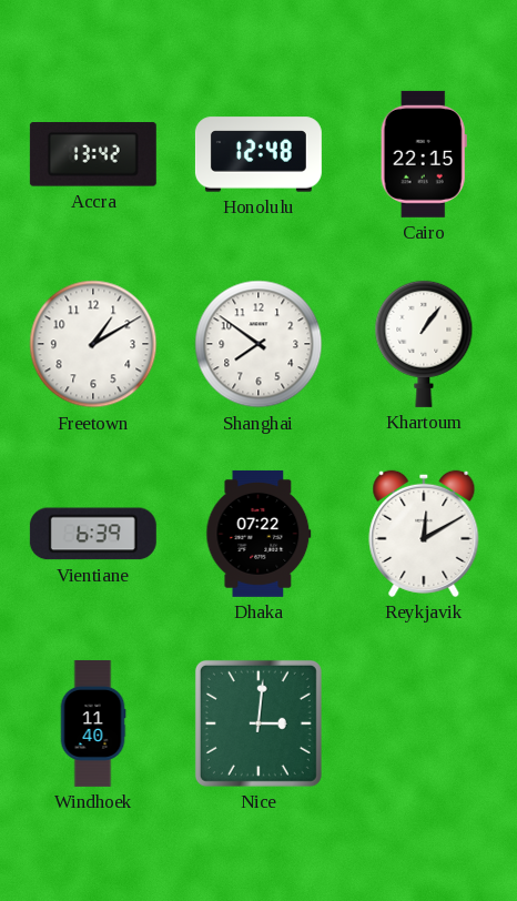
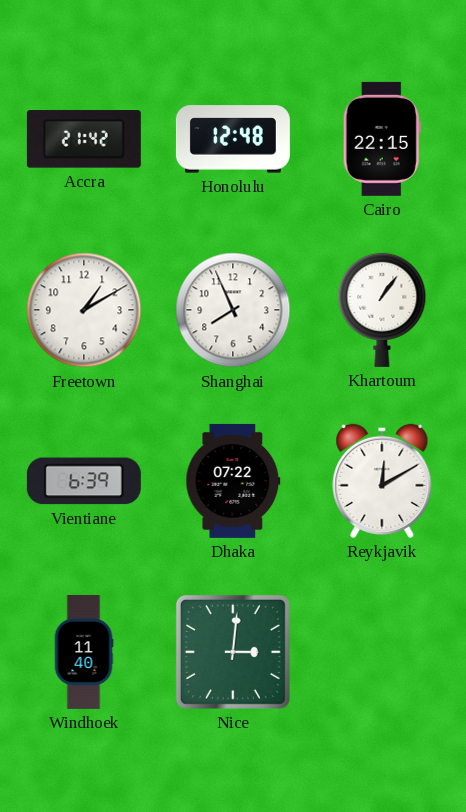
Accra: 13:42 -> 21:42
Shanghai: 7:51 -> 7:56
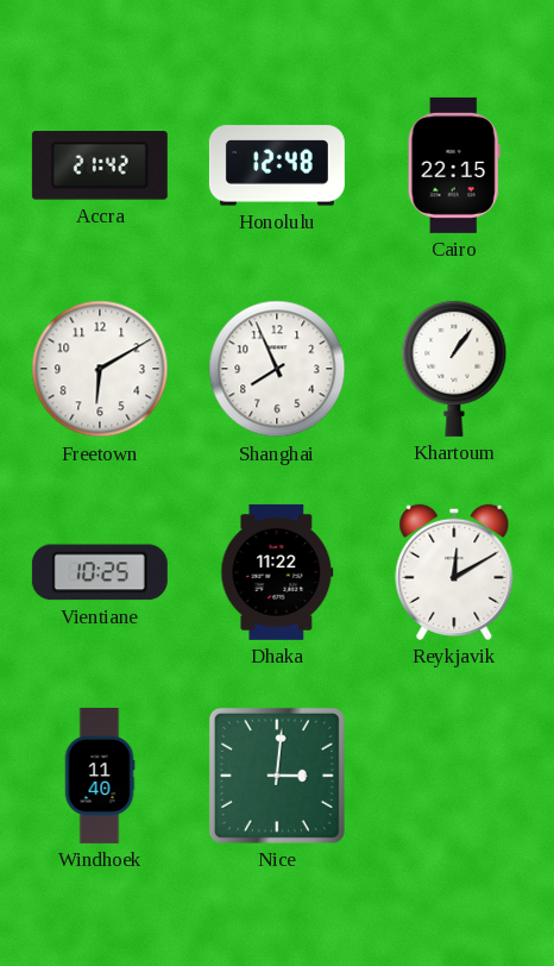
Freetown: 1:10 -> 6:10
Vientiane: 6:39 -> 10:25
Dhaka: 07:22 -> 11:22
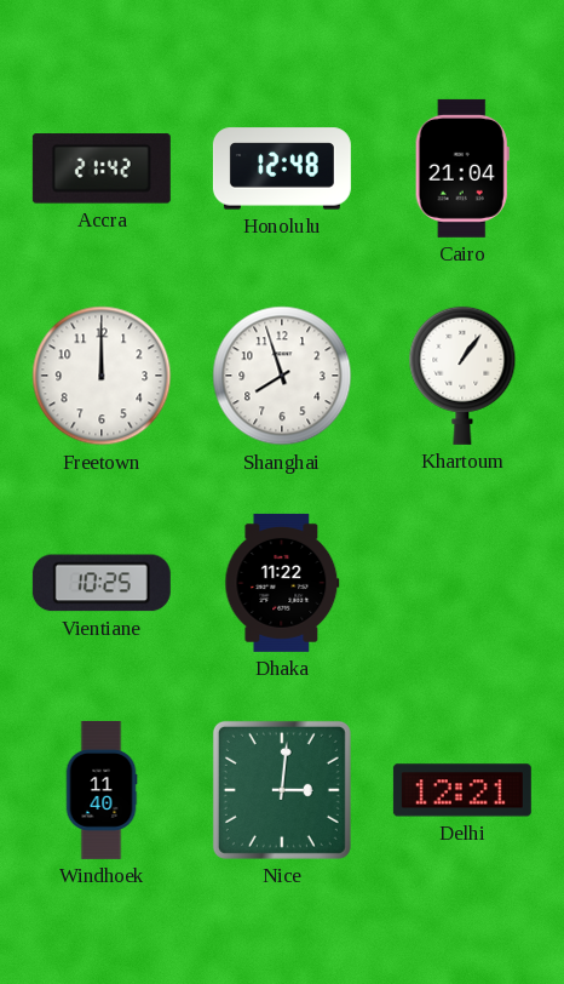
Cairo: 22:15 -> 21:04
Freetown: 6:10 -> 12:00
Shanghai: 7:56 -> 7:57
Reykjavik: 12:10 -> none
Delhi: none -> 12:21
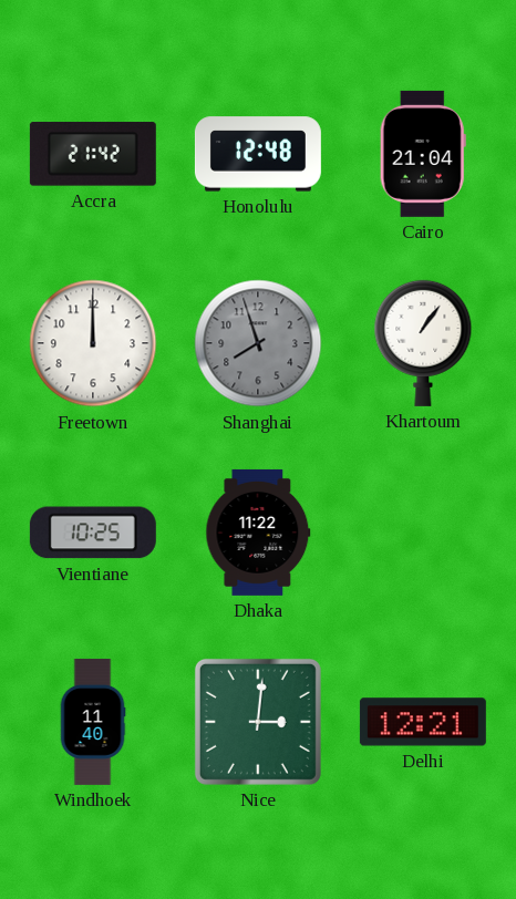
Shanghai dial: white -> grey
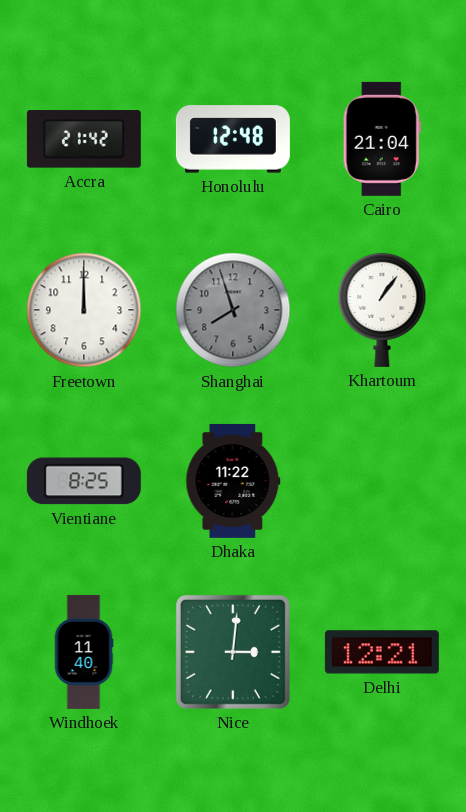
Vientiane: 10:25 -> 8:25
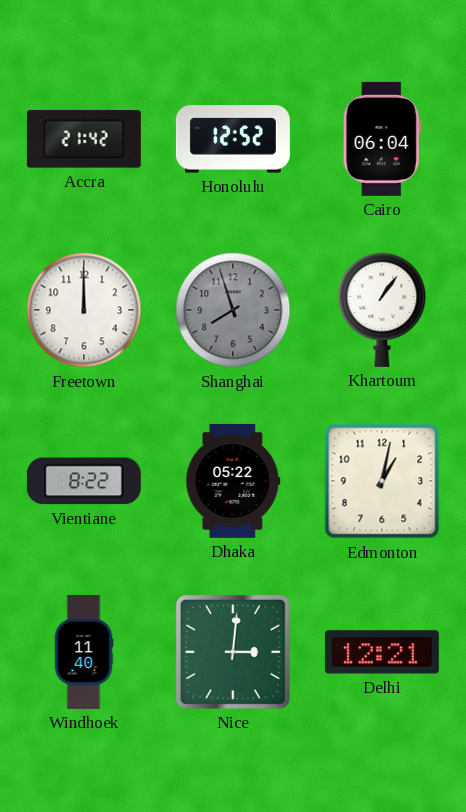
Honolulu: 12:48 -> 12:52
Cairo: 21:04 -> 06:04
Vientiane: 8:25 -> 8:22
Dhaka: 11:22 -> 05:22
Edmonton: none -> 1:02
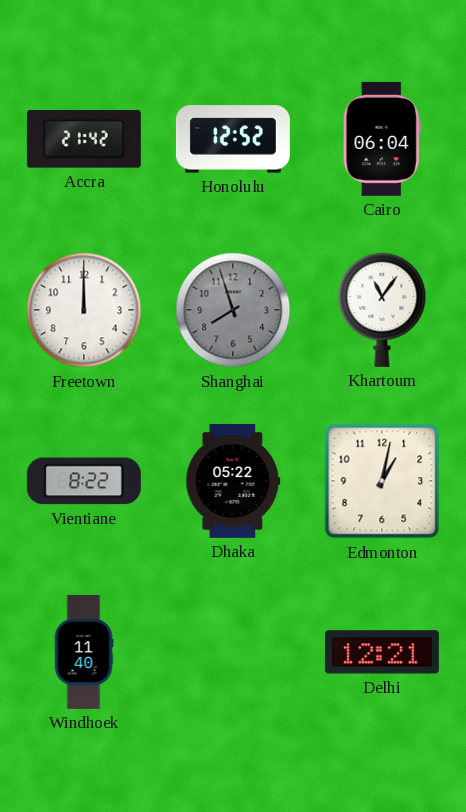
Khartoum: 1:06 -> 11:06
Nice: 3:01 -> none
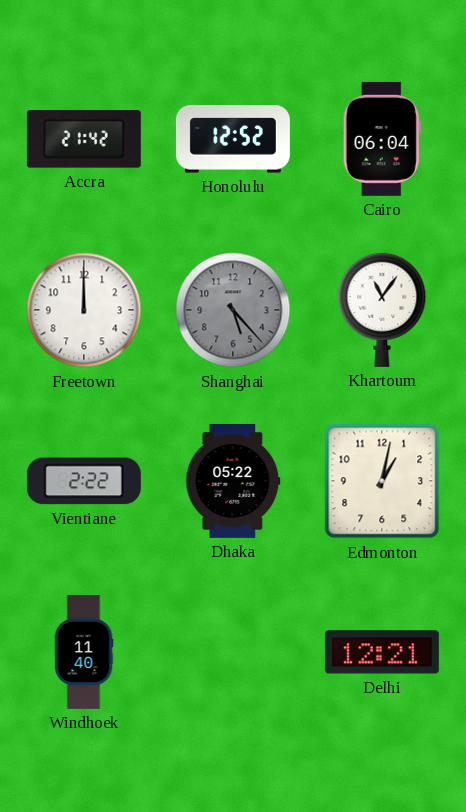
Shanghai: 7:57 -> 5:23
Vientiane: 8:22 -> 2:22
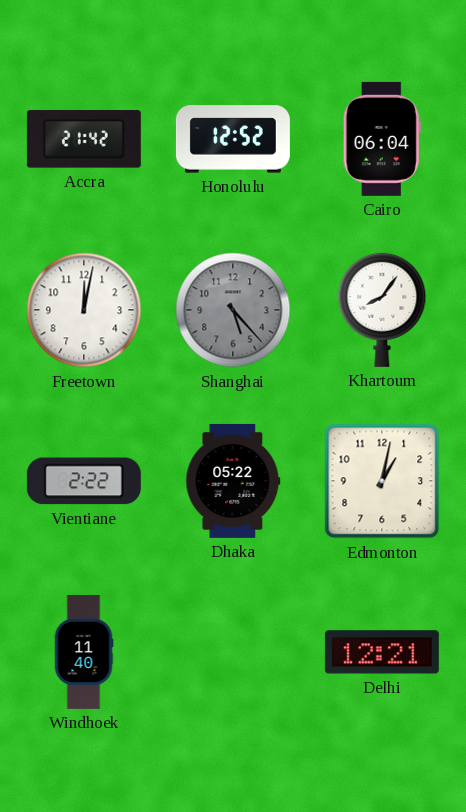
Freetown: 12:00 -> 12:02
Khartoum: 11:06 -> 8:06
